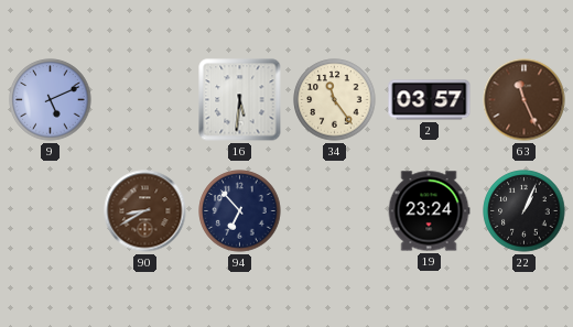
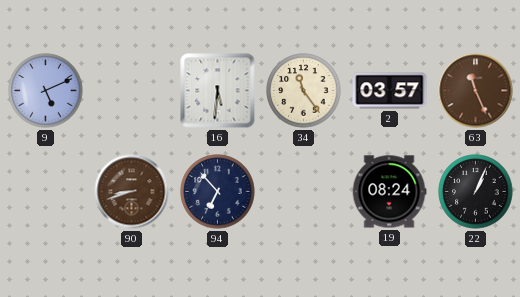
90: 8:40 -> 8:42
19: 23:24 -> 08:24
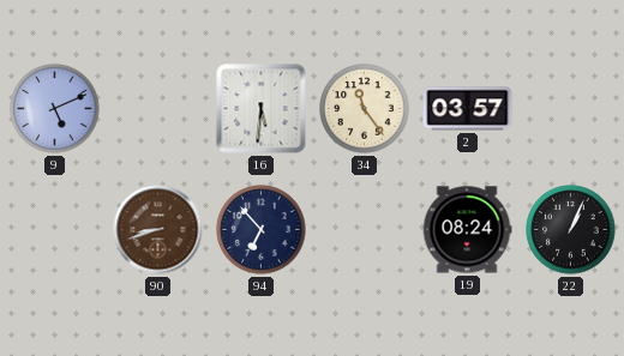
63: 11:26 -> none
